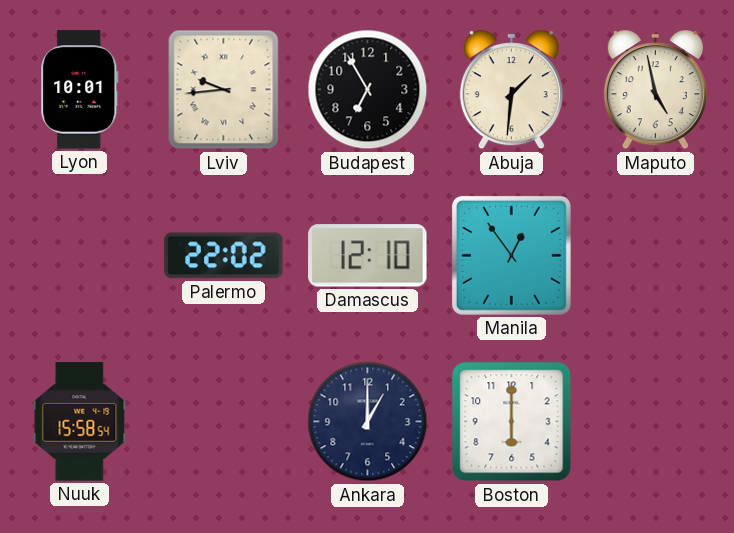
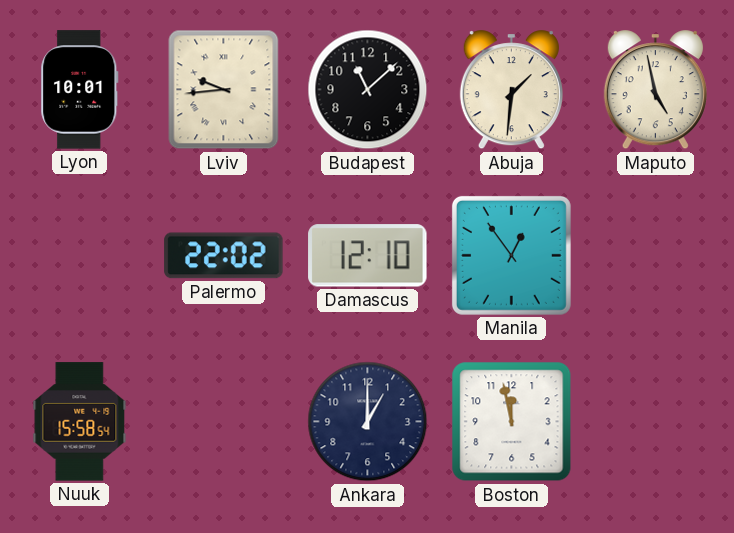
Budapest: 6:55 -> 11:08
Boston: 6:00 -> 11:58
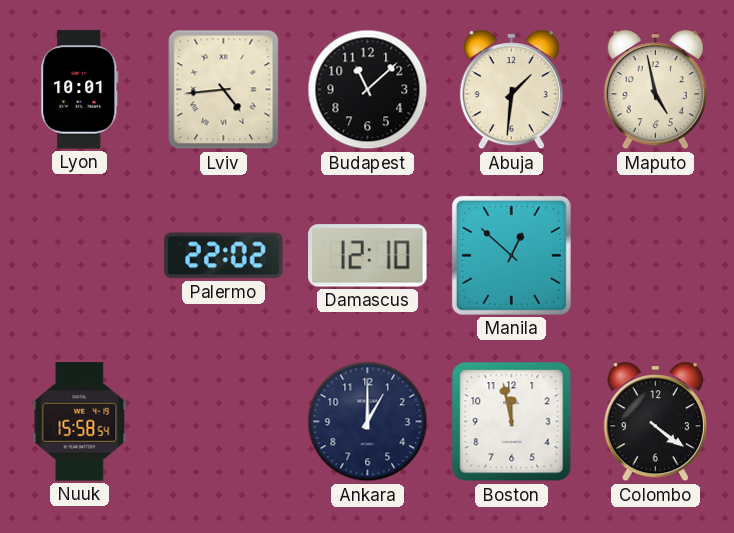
Lviv: 9:44 -> 4:44
Manila: 12:54 -> 12:52
Colombo: none -> 4:21
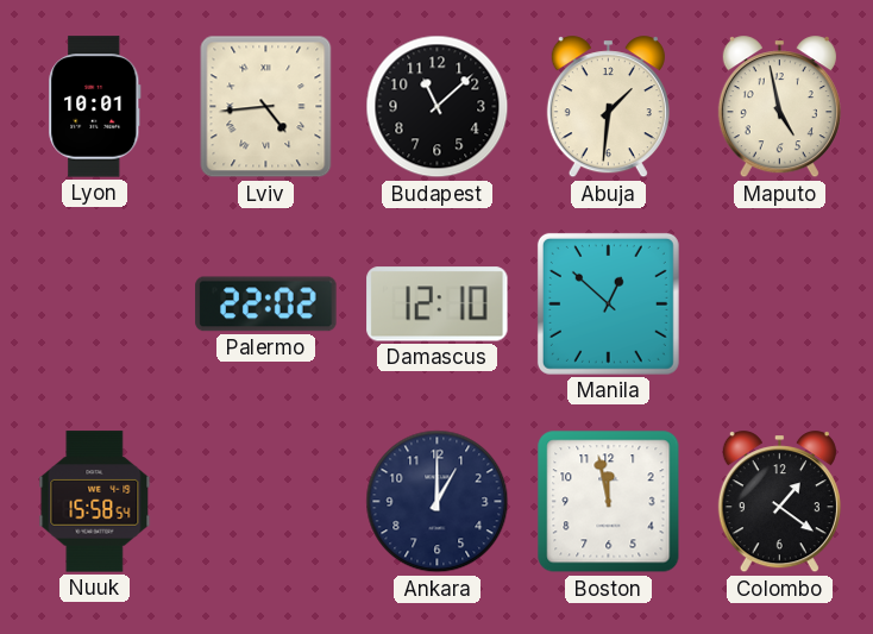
Colombo: 4:21 -> 1:21
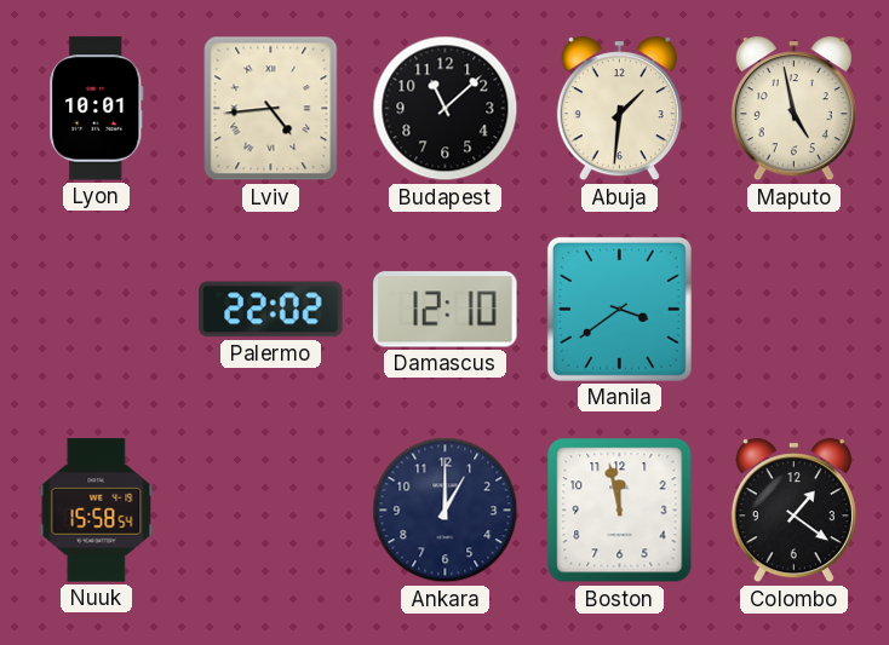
Manila: 12:52 -> 3:39
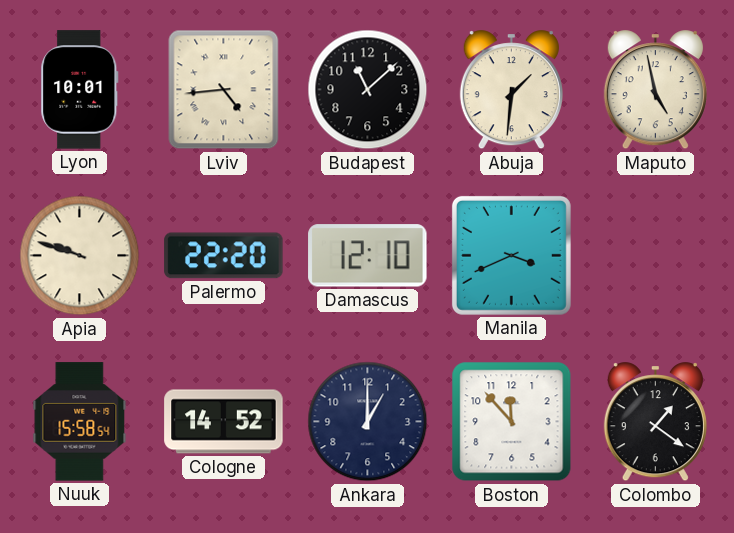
Apia: none -> 9:48
Palermo: 22:02 -> 22:20
Manila: 3:39 -> 3:41
Cologne: none -> 14:52
Boston: 11:58 -> 11:53
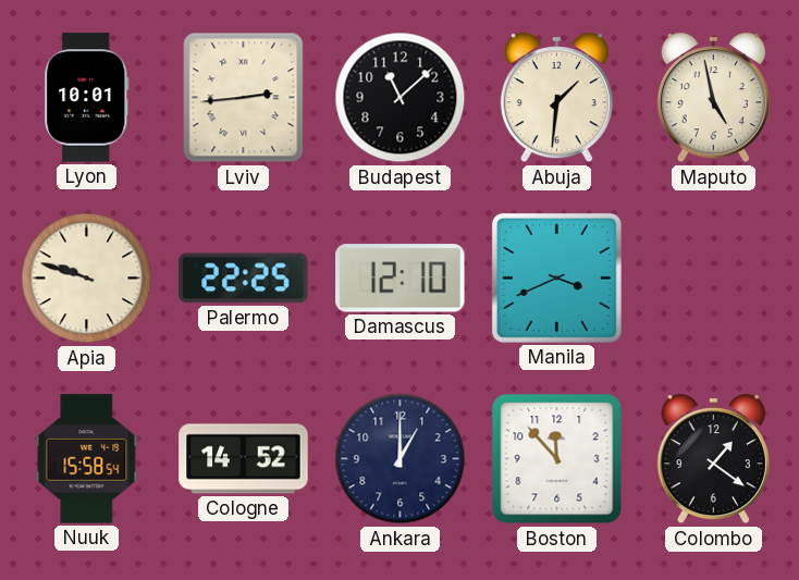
Lviv: 4:44 -> 2:44
Palermo: 22:20 -> 22:25
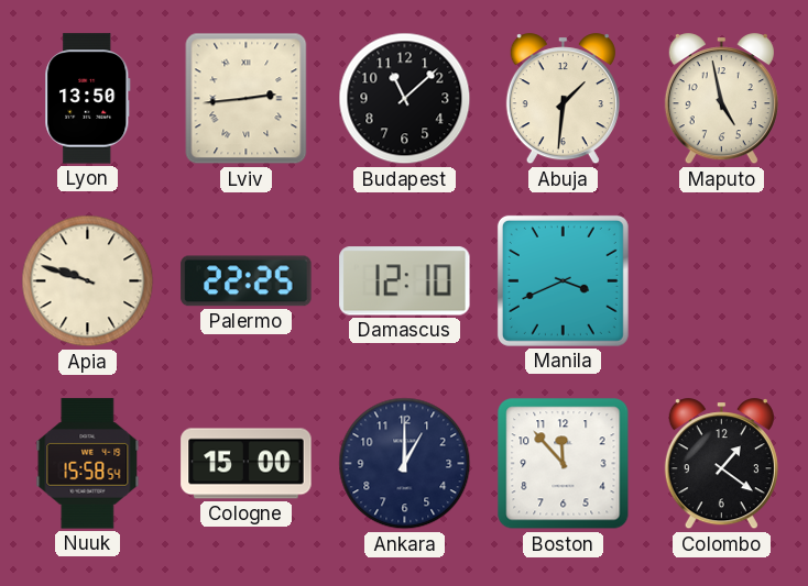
Lyon: 10:01 -> 13:50
Cologne: 14:52 -> 15:00
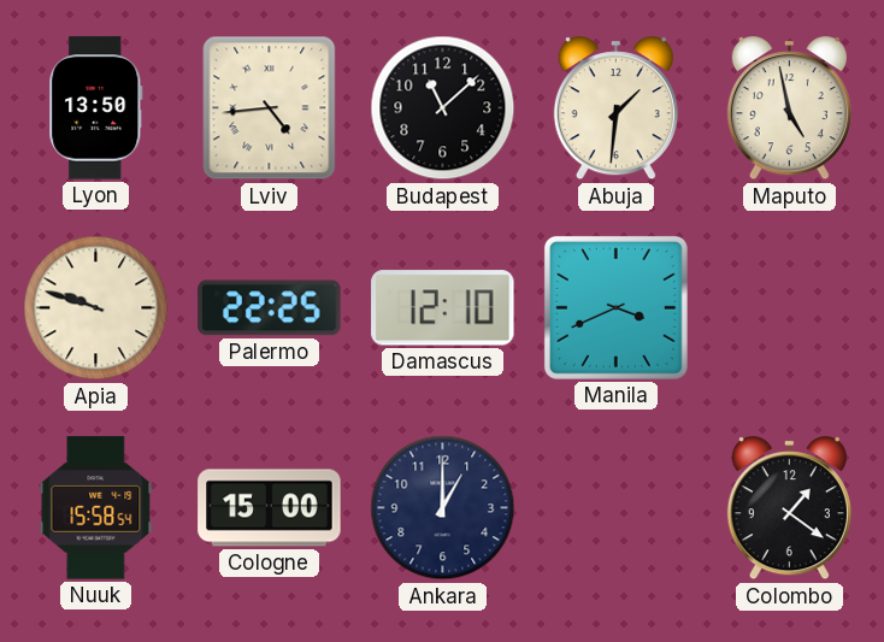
Lviv: 2:44 -> 4:44
Boston: 11:53 -> none
